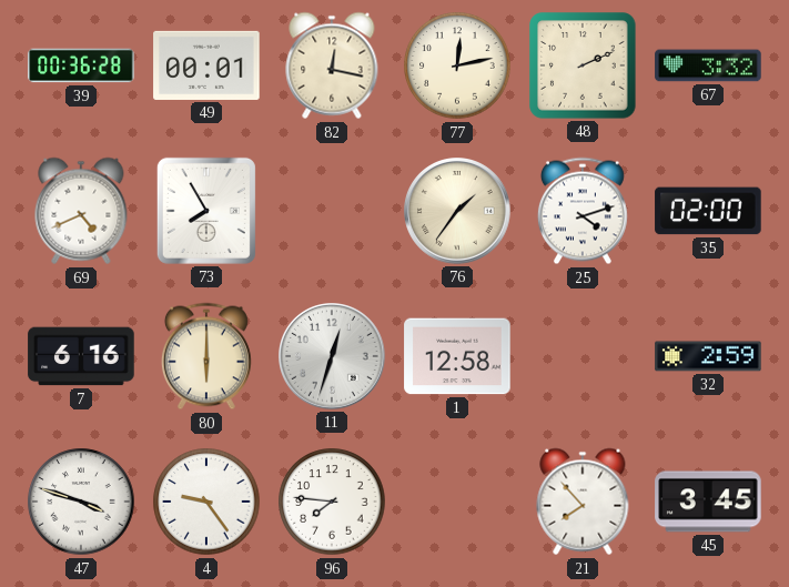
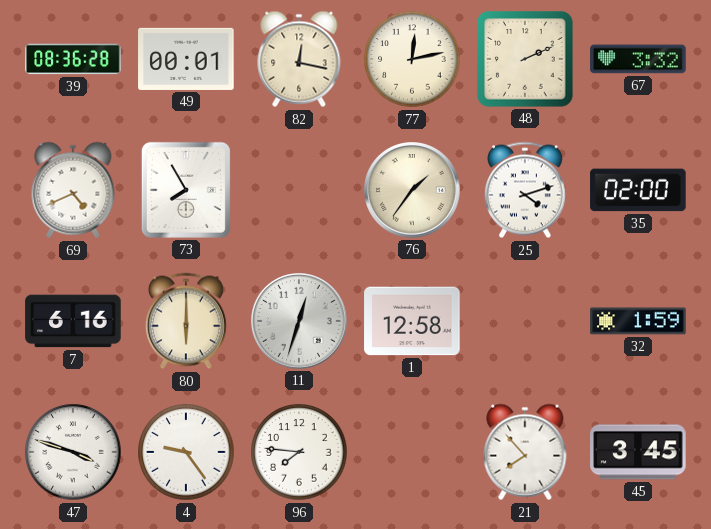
39: 00:36 -> 08:36
32: 2:59 -> 1:59
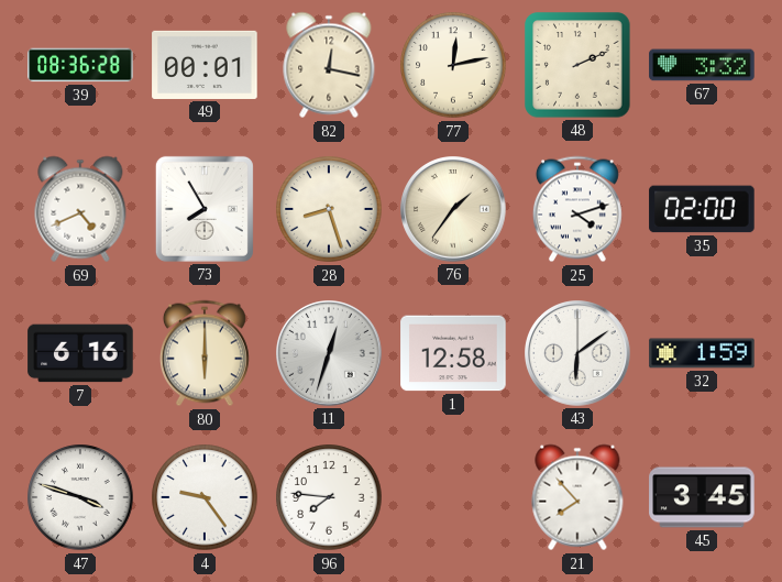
28: none -> 8:27
43: none -> 6:09
